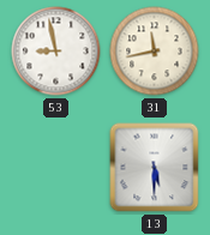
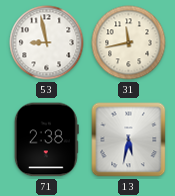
71: none -> 2:38
13: 5:30 -> 5:32
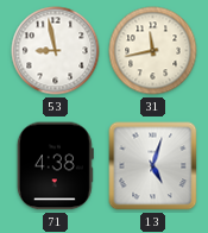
71: 2:38 -> 4:38
13: 5:32 -> 5:03
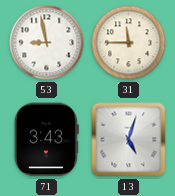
31: 11:43 -> 11:45
71: 4:38 -> 3:43
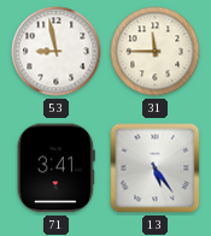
71: 3:43 -> 3:41
13: 5:03 -> 5:24
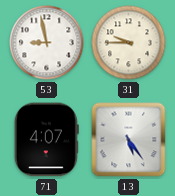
31: 11:45 -> 9:45
71: 3:41 -> 4:07
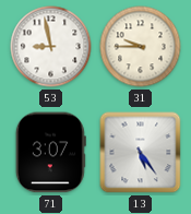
71: 4:07 -> 3:07
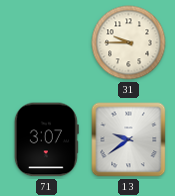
53: 8:58 -> none
13: 5:24 -> 9:39
